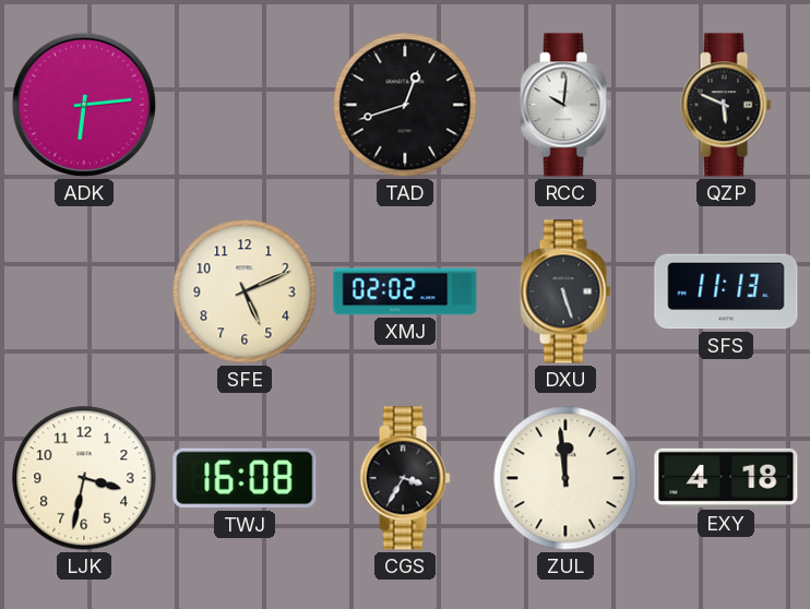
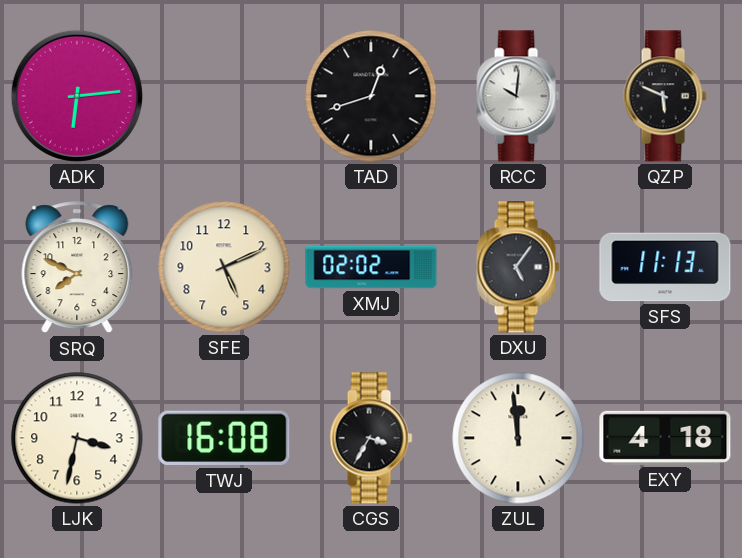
SRQ: none -> 7:49
DXU: 5:27 -> 5:06
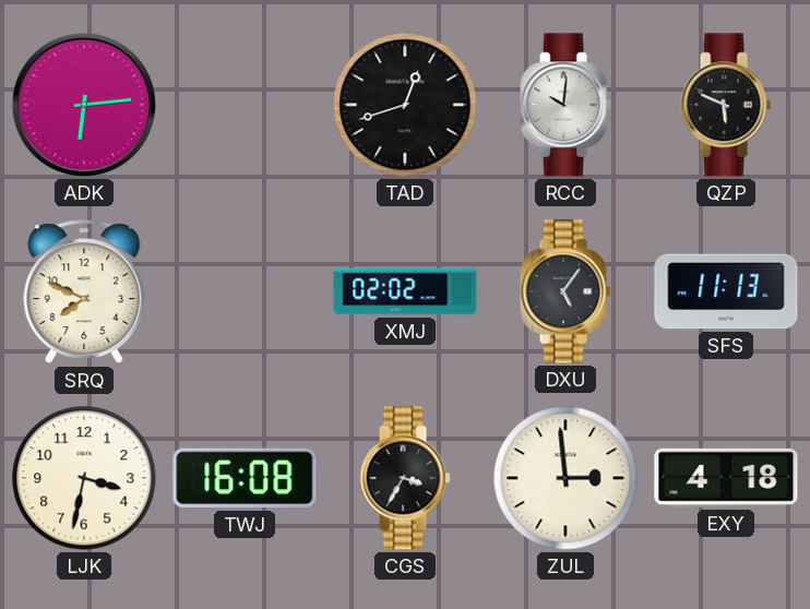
SFE: 5:11 -> none
ZUL: 11:59 -> 2:59
